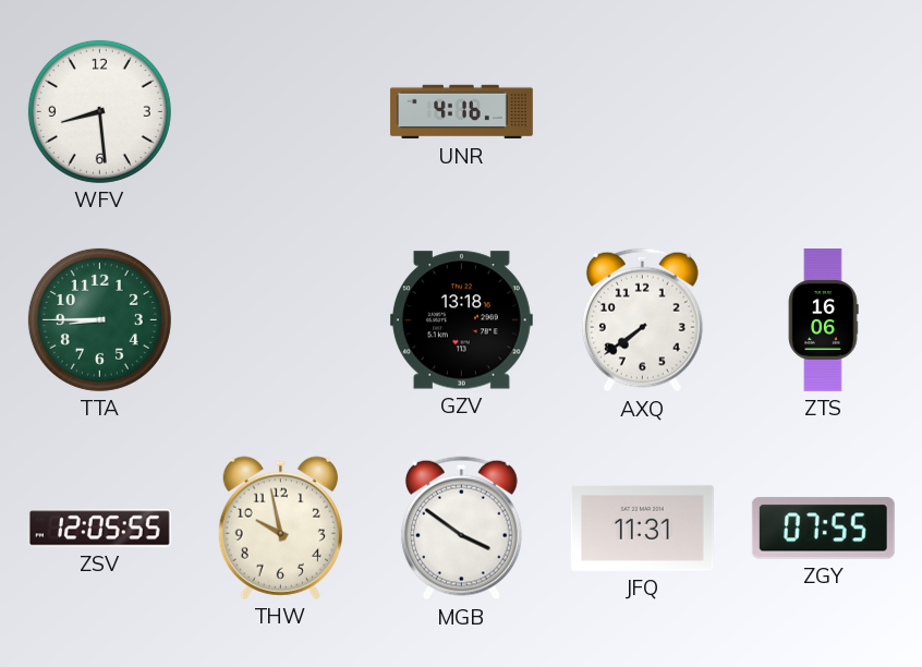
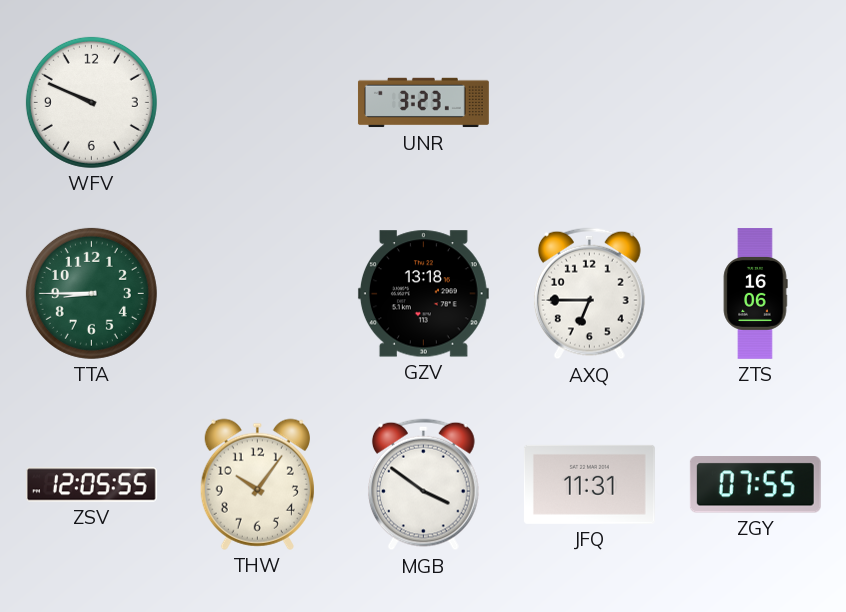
WFV: 8:29 -> 9:49
UNR: 4:16 -> 3:23
AXQ: 7:39 -> 6:45
THW: 9:58 -> 10:06
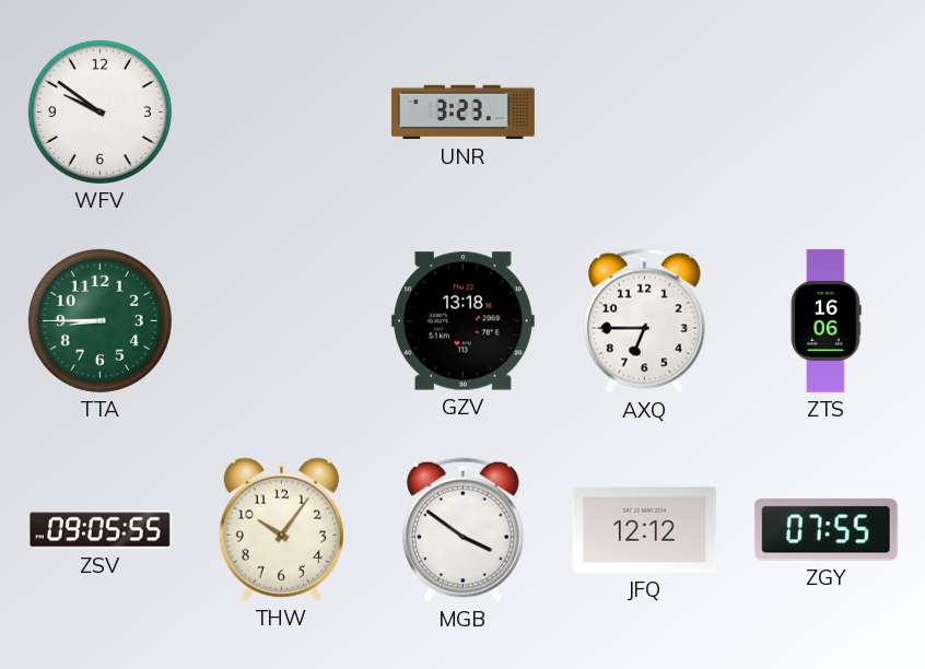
WFV: 9:49 -> 9:51
ZSV: 12:05 -> 09:05
JFQ: 11:31 -> 12:12
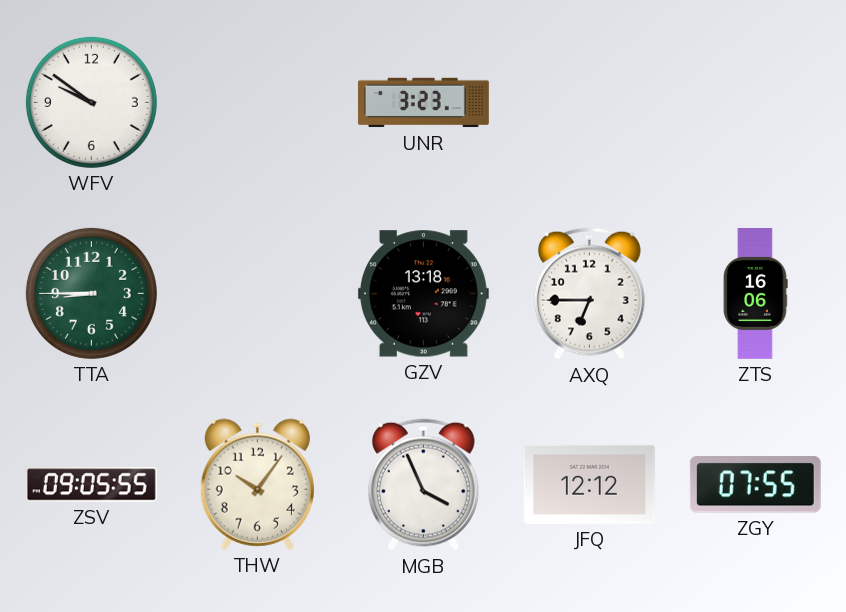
MGB: 3:51 -> 3:56
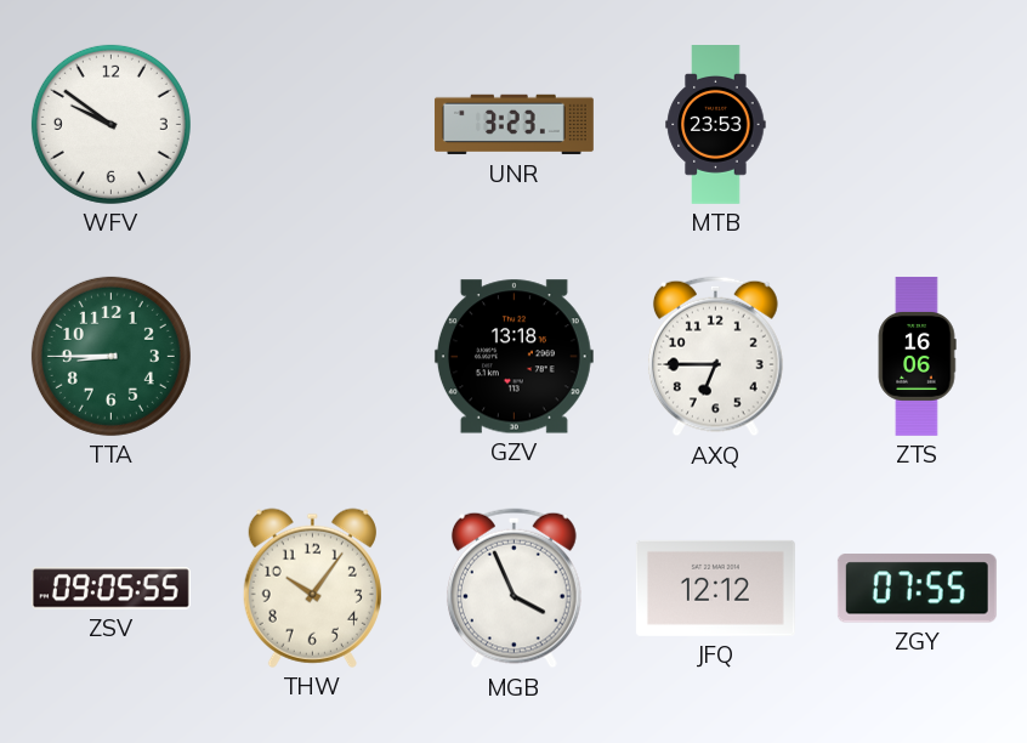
MTB: none -> 23:53
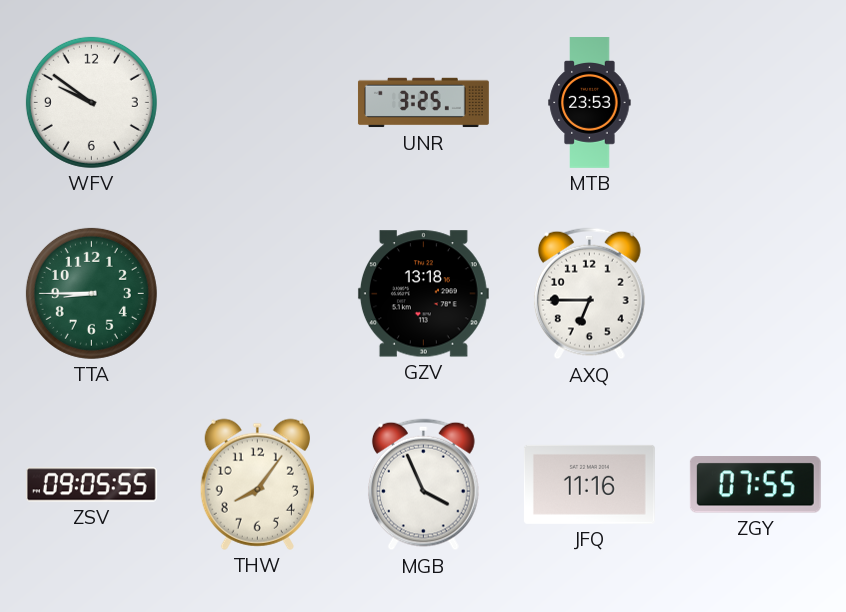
UNR: 3:23 -> 3:25
ZTS: 16:06 -> none
THW: 10:06 -> 8:06
JFQ: 12:12 -> 11:16
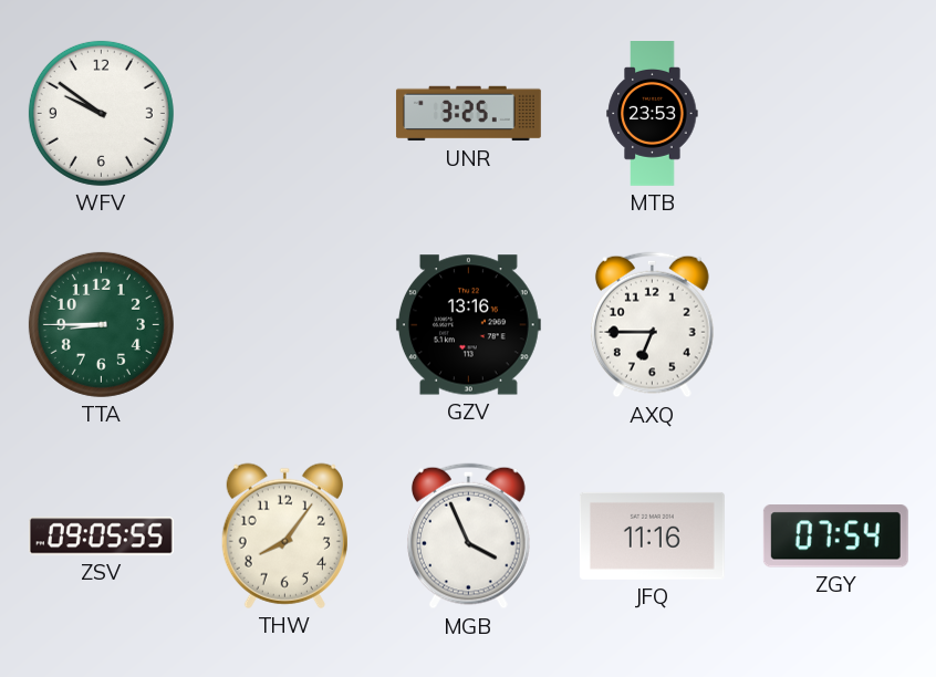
GZV: 13:18 -> 13:16
ZGY: 07:55 -> 07:54
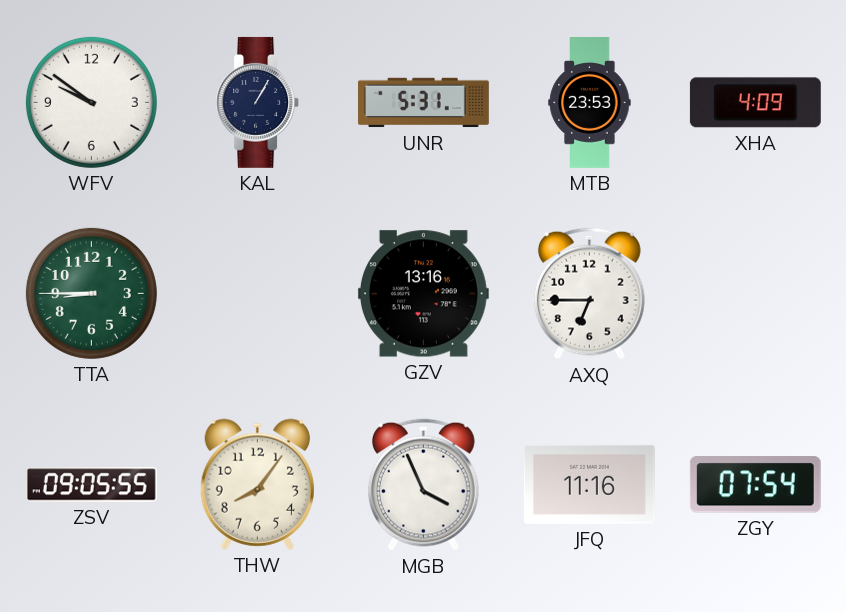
KAL: none -> 1:05
UNR: 3:25 -> 5:31
XHA: none -> 4:09
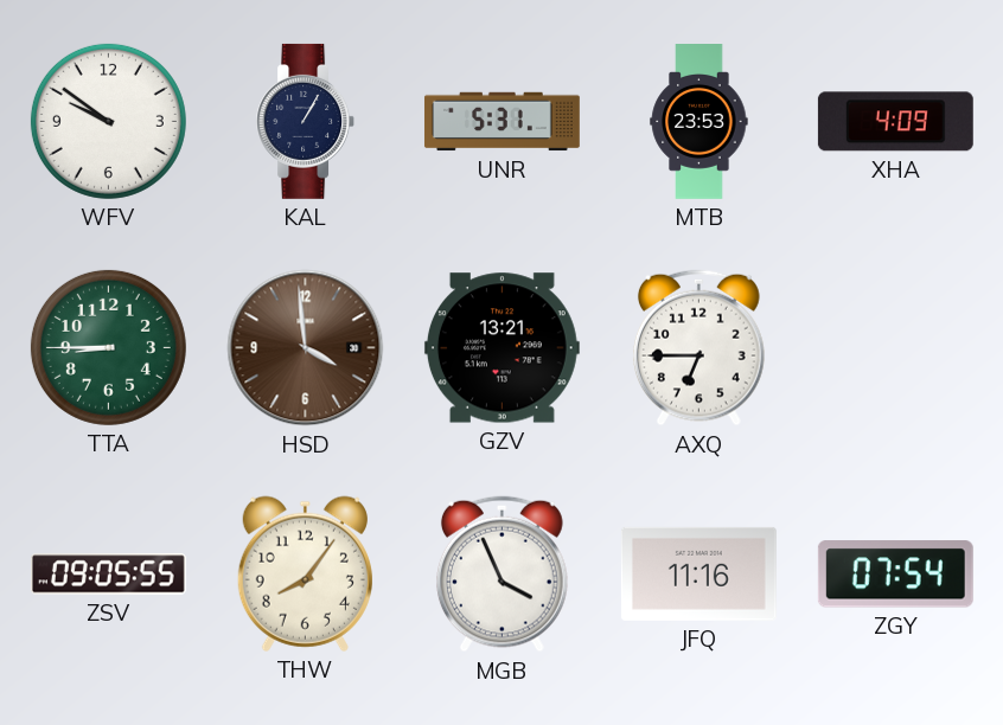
HSD: none -> 3:59
GZV: 13:16 -> 13:21
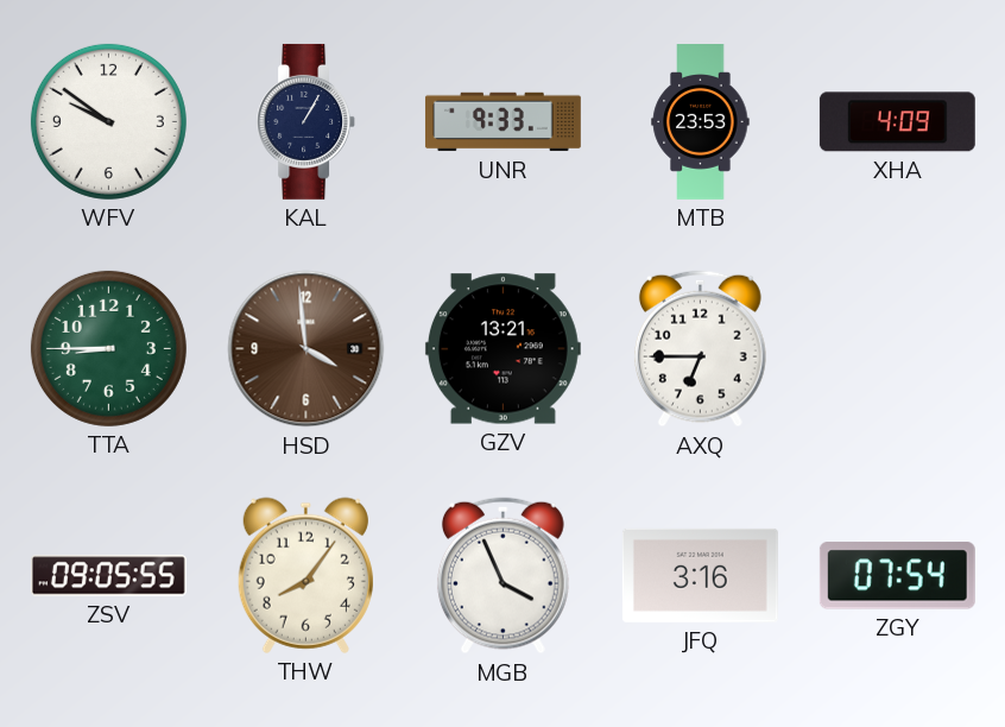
UNR: 5:31 -> 9:33
JFQ: 11:16 -> 3:16
